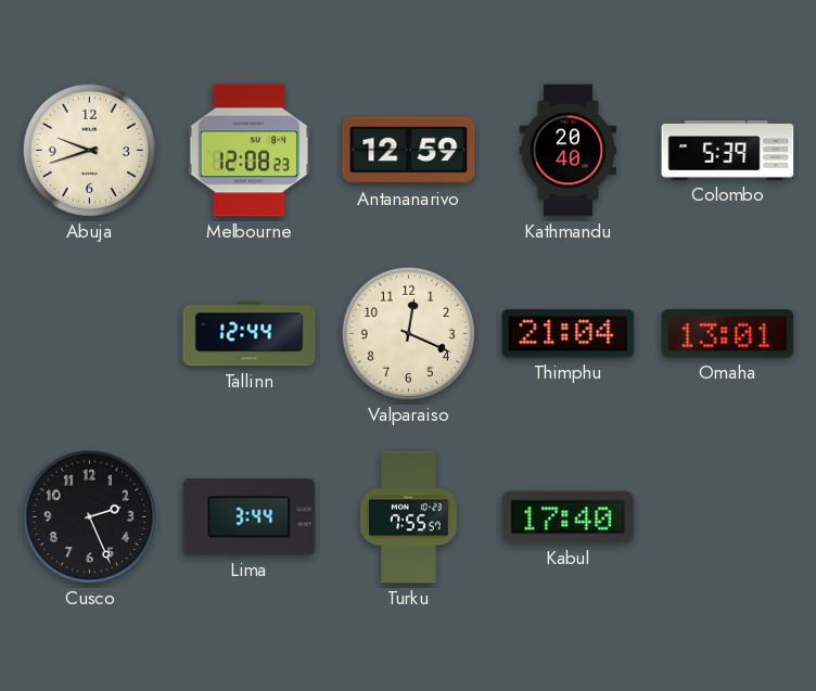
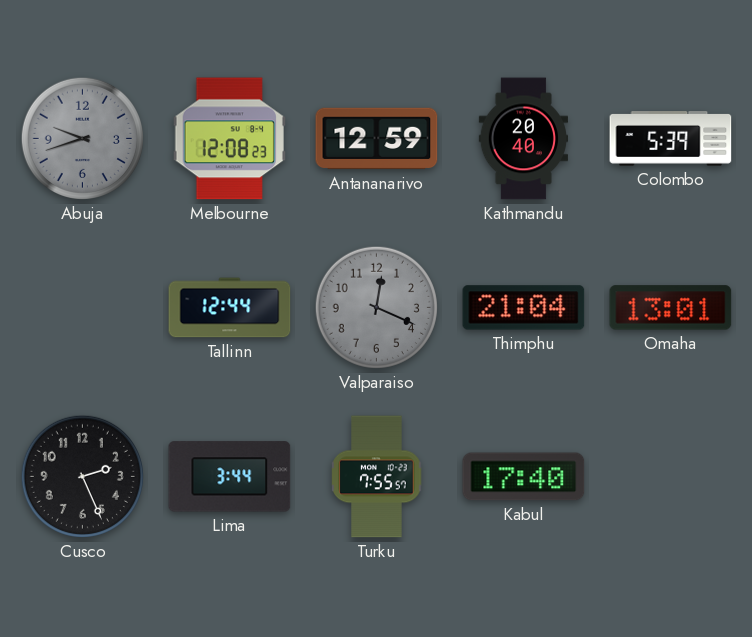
Abuja dial: cream -> grey
Valparaiso dial: cream -> grey
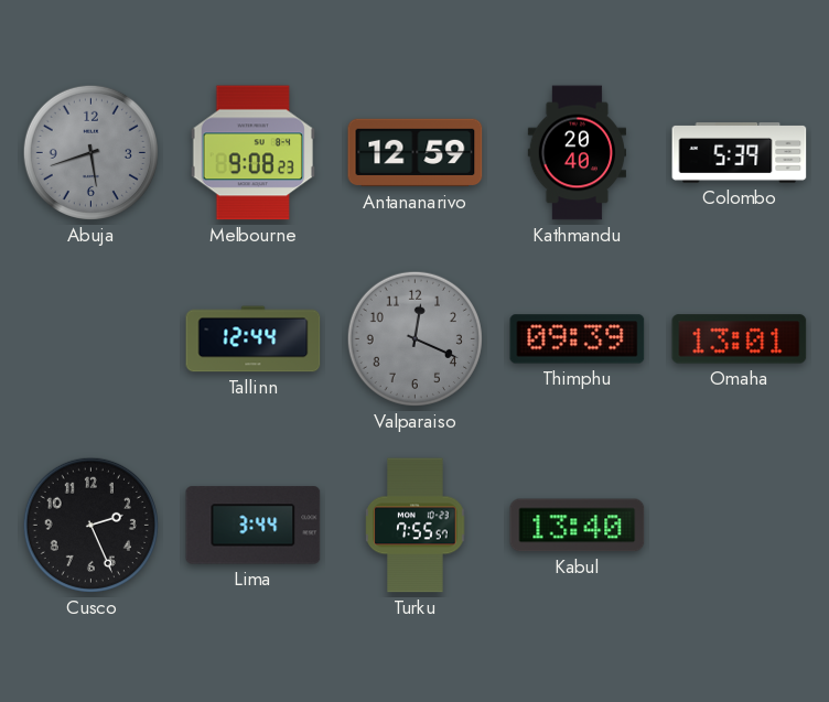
Abuja: 9:42 -> 5:42
Melbourne: 12:08 -> 9:08
Thimphu: 21:04 -> 09:39
Kabul: 17:40 -> 13:40
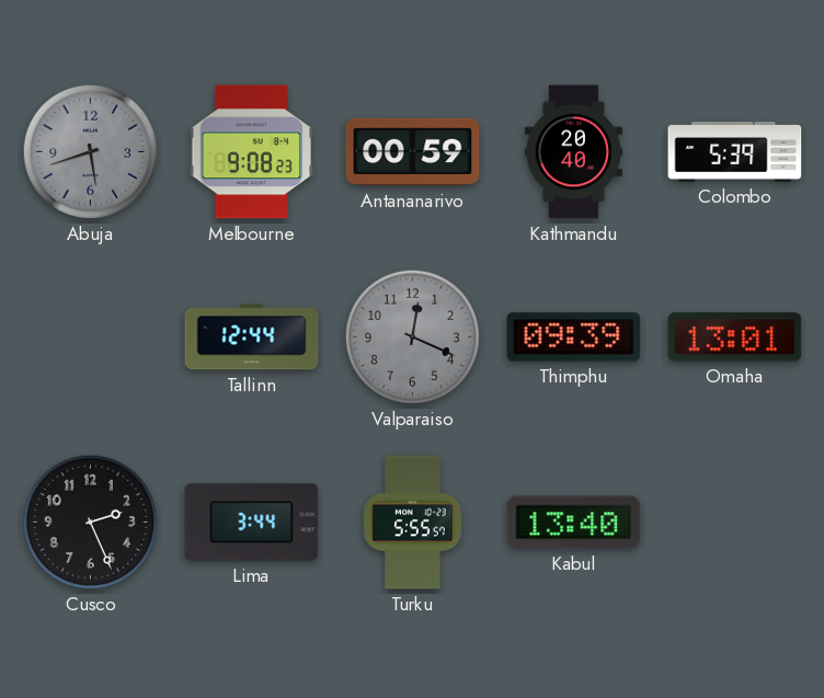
Antananarivo: 12:59 -> 00:59
Turku: 7:55 -> 5:55
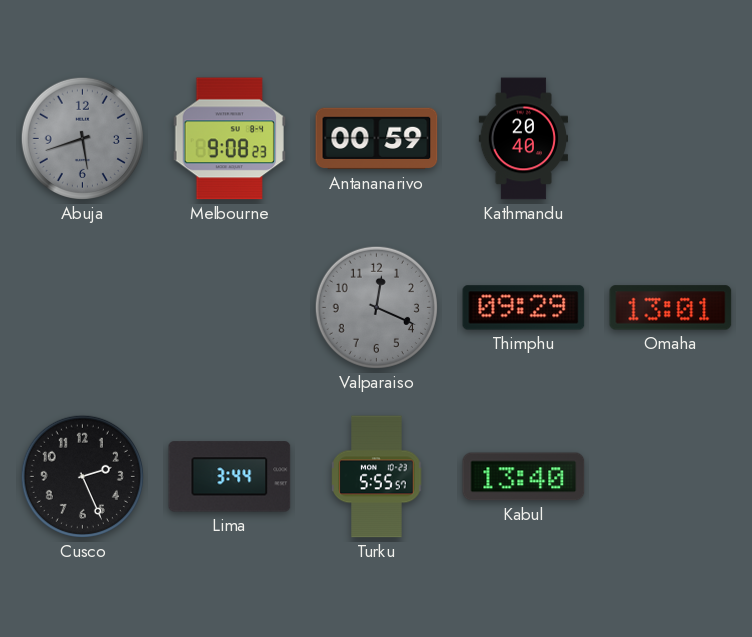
Colombo: 5:39 -> none
Tallinn: 12:44 -> none
Thimphu: 09:39 -> 09:29
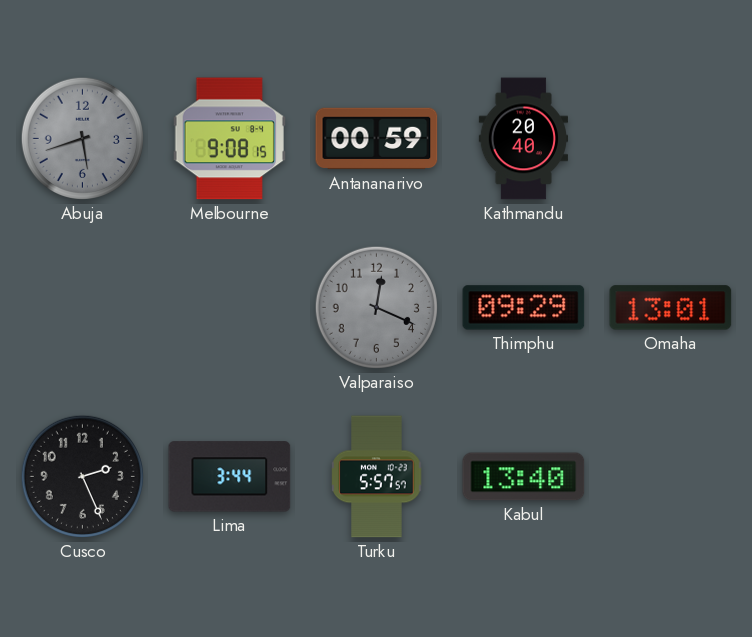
Melbourne: 9:08:23 -> 9:08:15
Turku: 5:55 -> 5:57
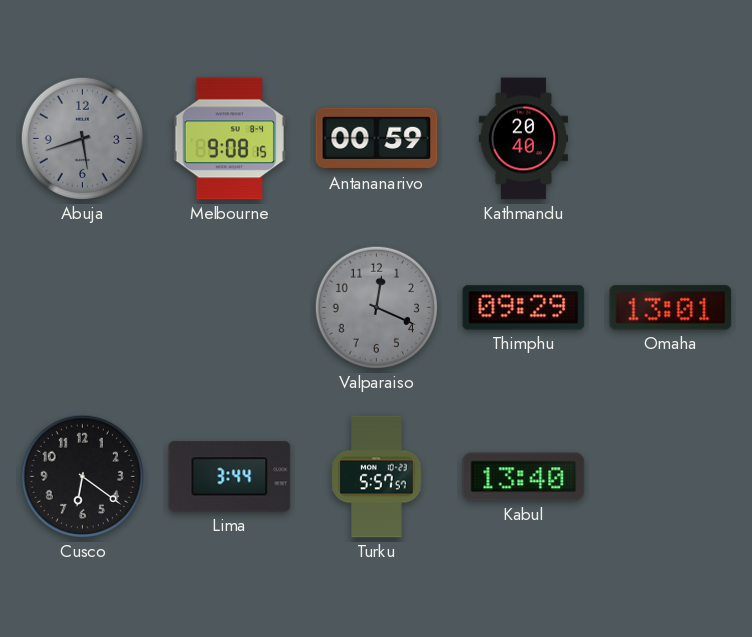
Cusco: 2:26 -> 6:21
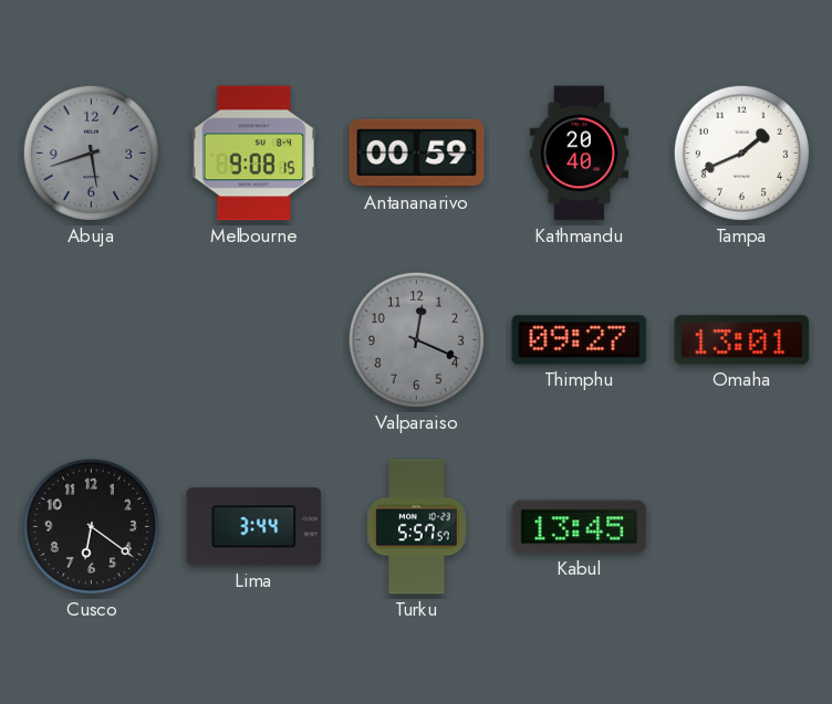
Tampa: none -> 1:41
Thimphu: 09:29 -> 09:27
Kabul: 13:40 -> 13:45
